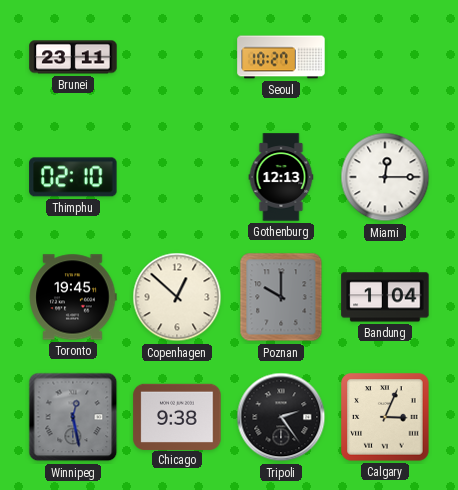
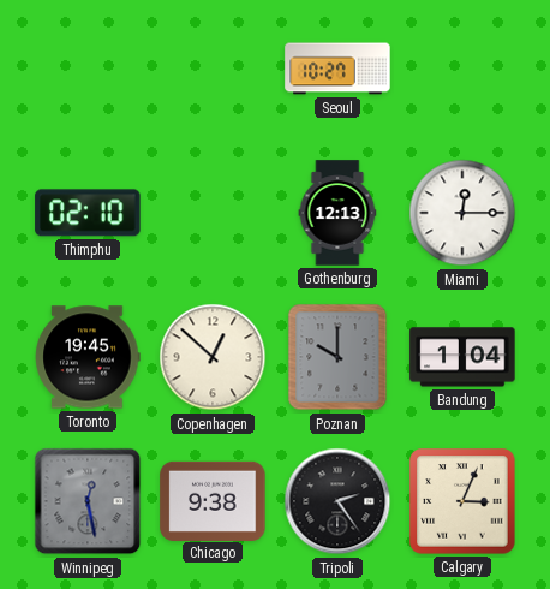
Brunei: 23:11 -> none
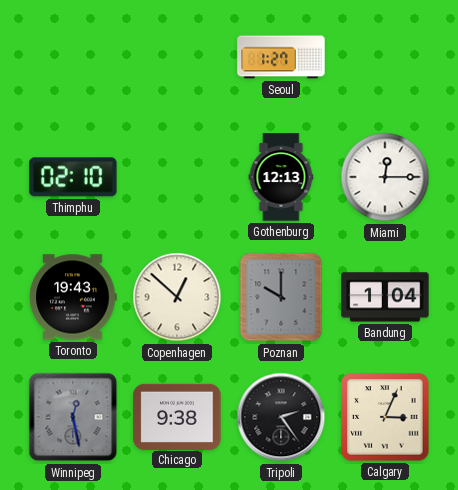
Seoul: 10:27 -> 1:27
Toronto: 19:45 -> 19:43
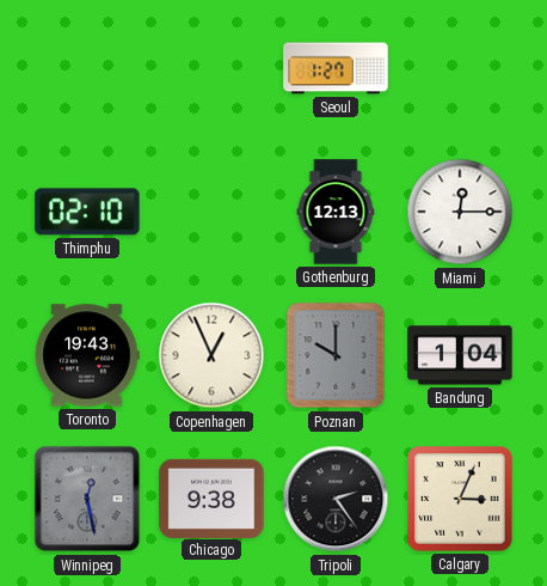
Copenhagen: 12:52 -> 12:56
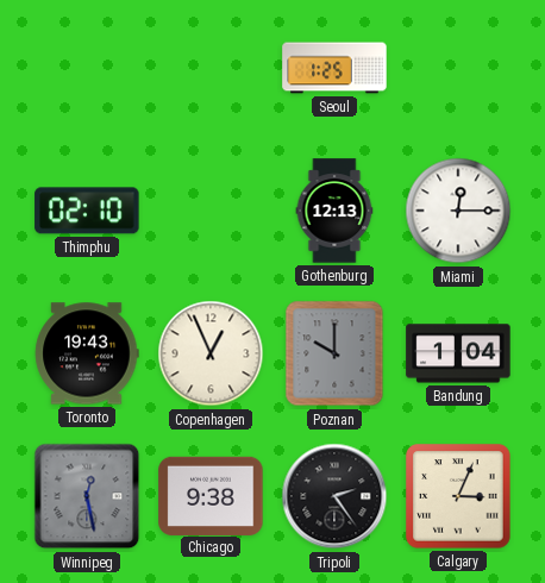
Seoul: 1:27 -> 1:25
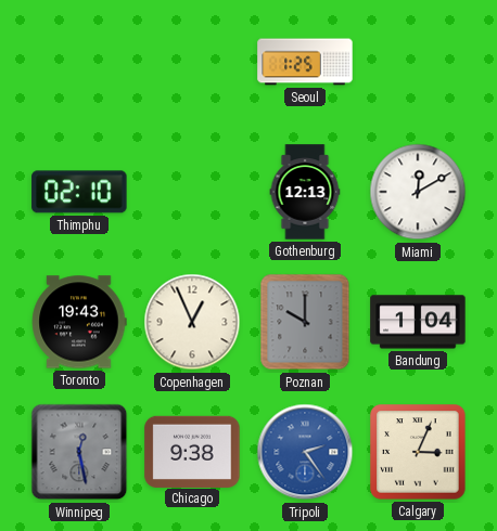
Miami: 12:15 -> 12:10
Tripoli dial: black -> blue
